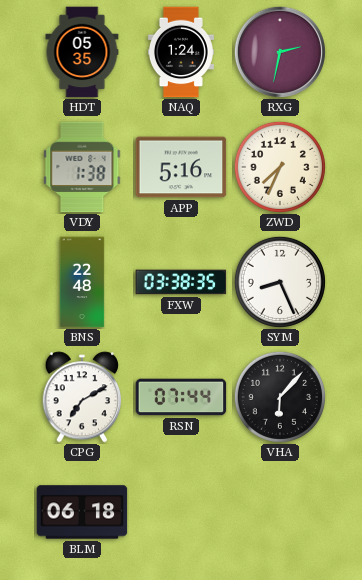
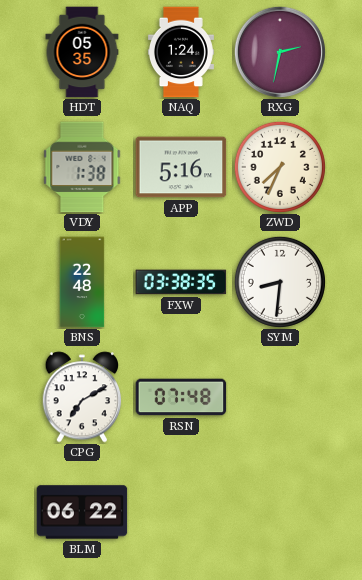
SYM: 8:26 -> 8:31
RSN: 07:44 -> 07:48
VHA: 6:07 -> none
BLM: 06:18 -> 06:22
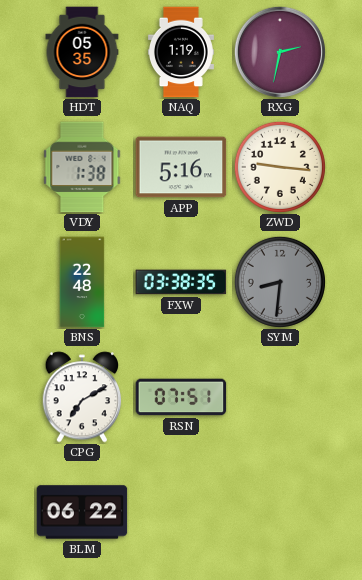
NAQ: 1:24 -> 1:19
ZWD: 7:34 -> 9:16
SYM dial: white -> grey
RSN: 07:48 -> 07:51
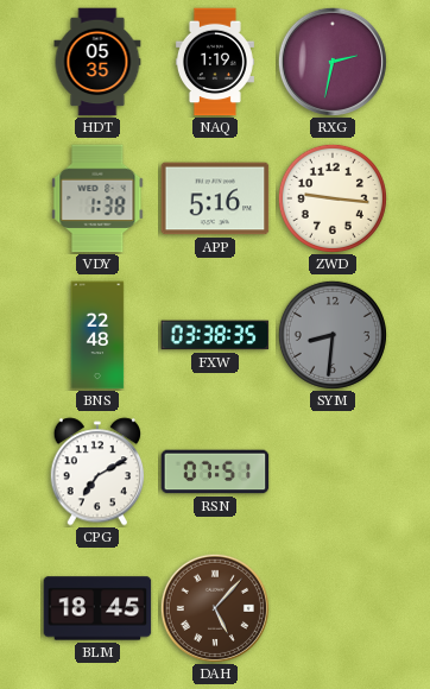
BLM: 06:22 -> 18:45
DAH: none -> 5:07
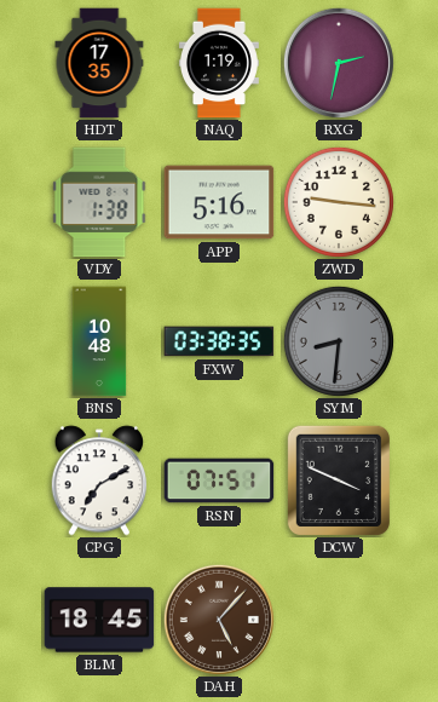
HDT: 05:35 -> 17:35
BNS: 22:48 -> 10:48
DCW: none -> 3:49
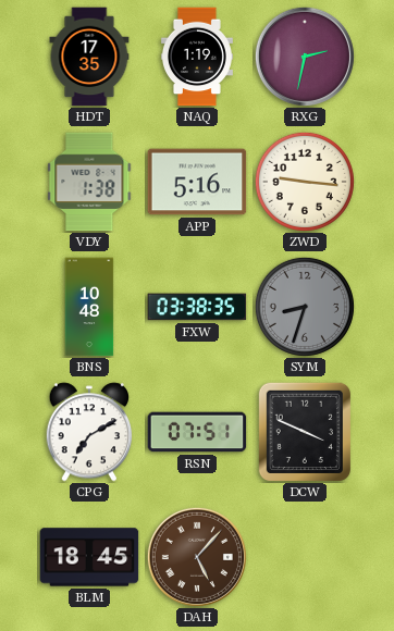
SYM: 8:31 -> 8:33
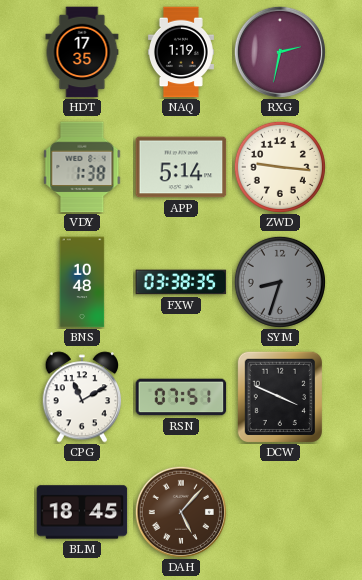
APP: 5:16 -> 5:14
CPG: 7:10 -> 11:10
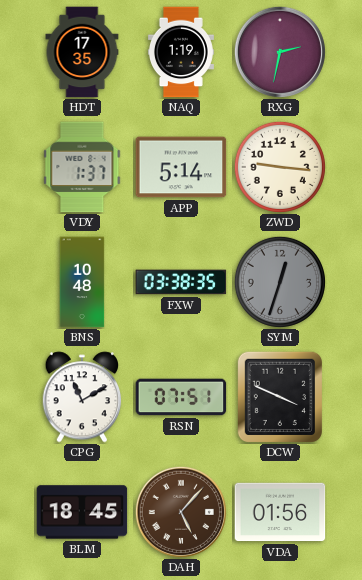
VDY: 1:38 -> 1:37
SYM: 8:33 -> 12:33
VDA: none -> 01:56
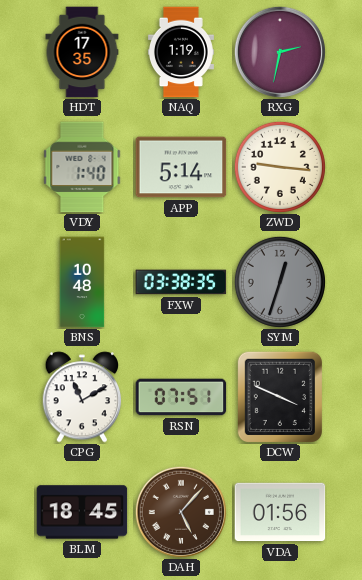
VDY: 1:37 -> 1:40
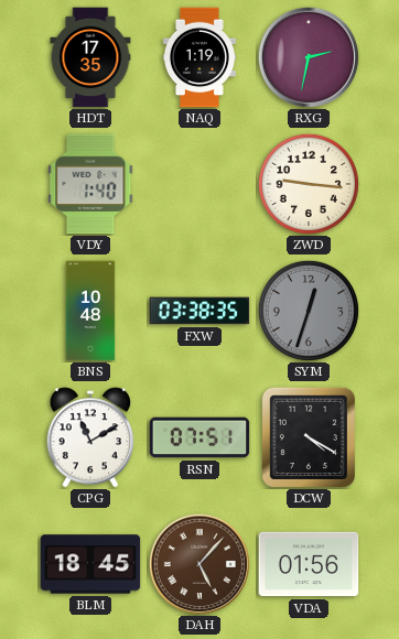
APP: 5:14 -> none
DCW: 3:49 -> 4:20
